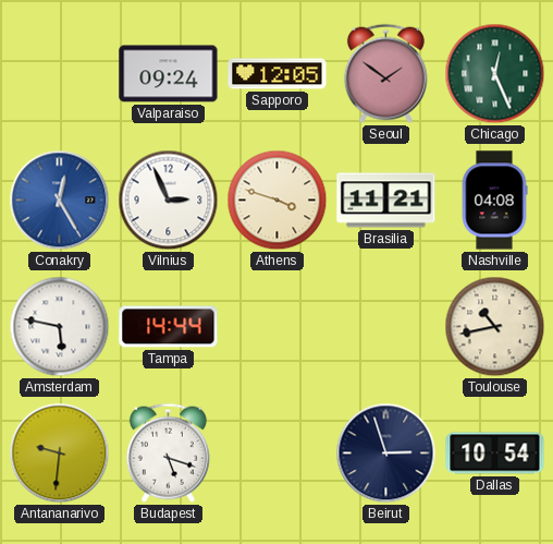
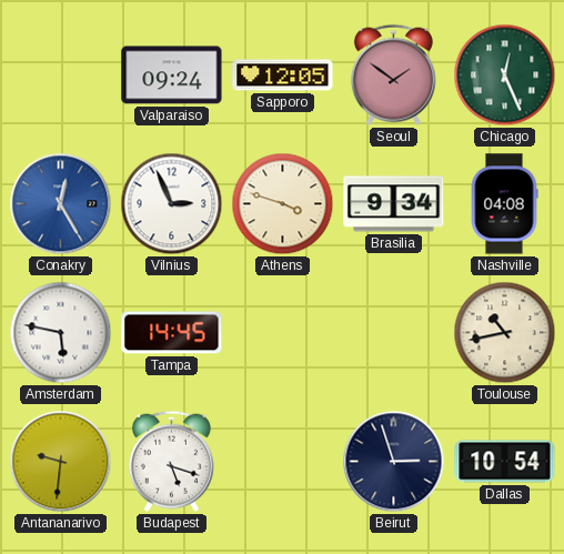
Brasilia: 11:21 -> 9:34
Tampa: 14:44 -> 14:45
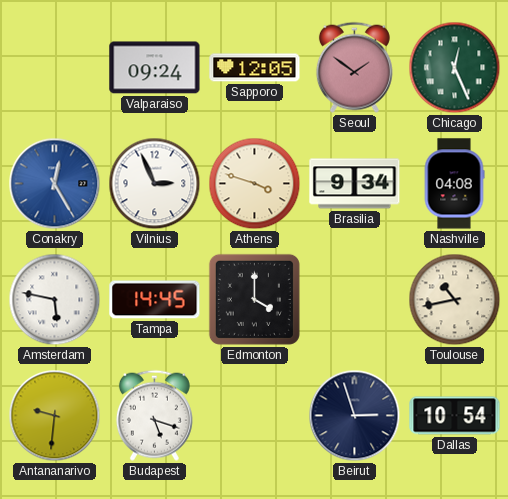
Edmonton: none -> 4:00
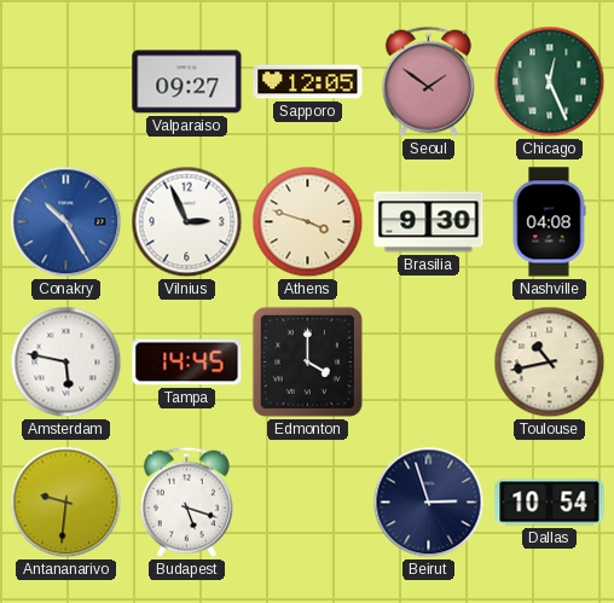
Valparaiso: 09:24 -> 09:27
Conakry: 12:25 -> 10:25
Brasilia: 9:34 -> 9:30
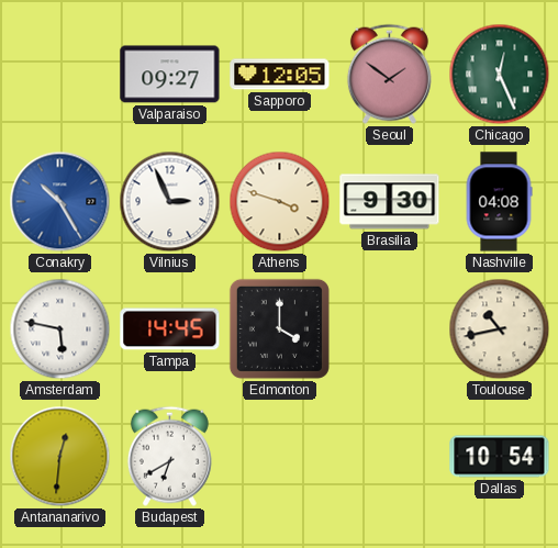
Antananarivo: 9:31 -> 12:31
Budapest: 5:18 -> 6:40
Beirut: 2:57 -> none
